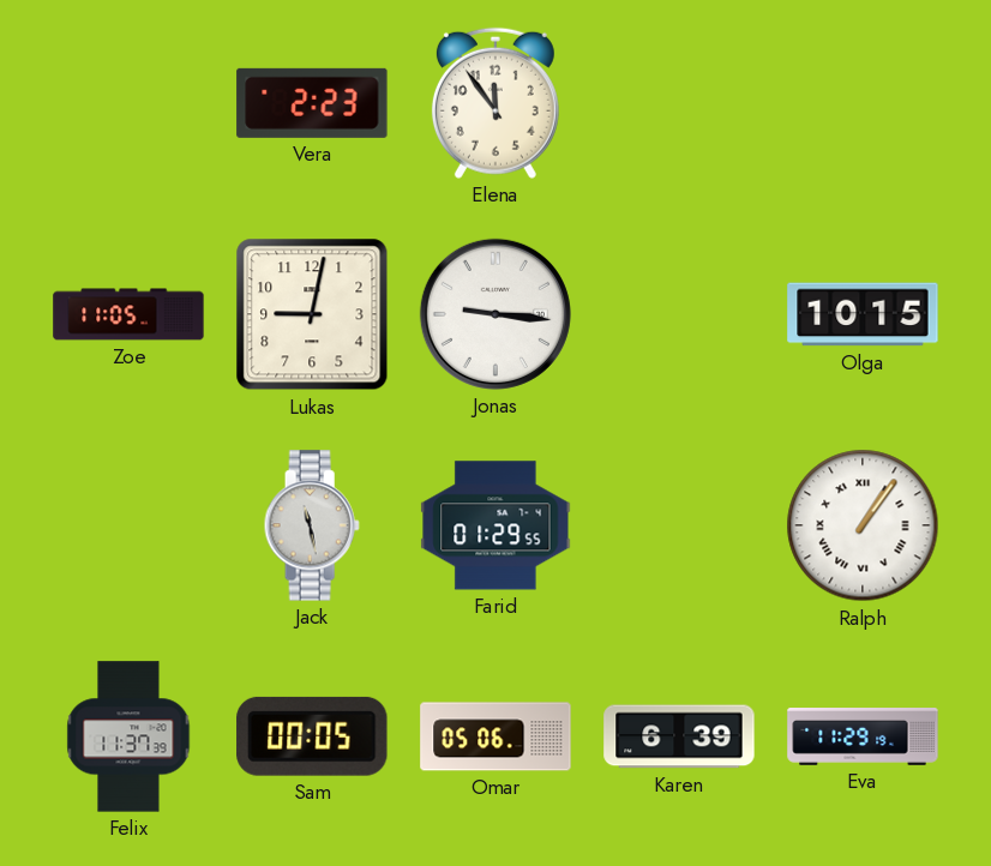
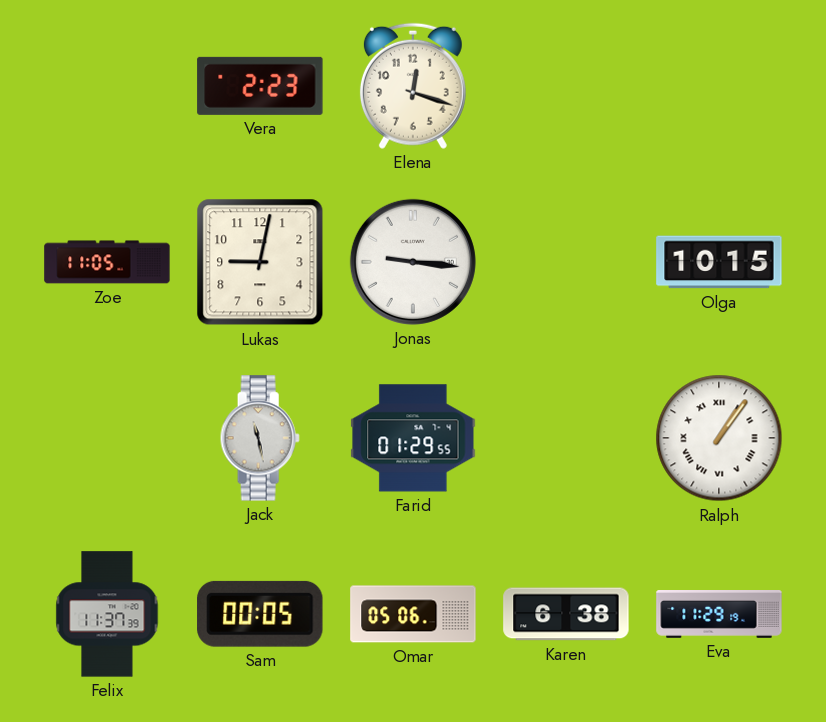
Elena: 11:54 -> 12:18
Karen: 6:39 -> 6:38
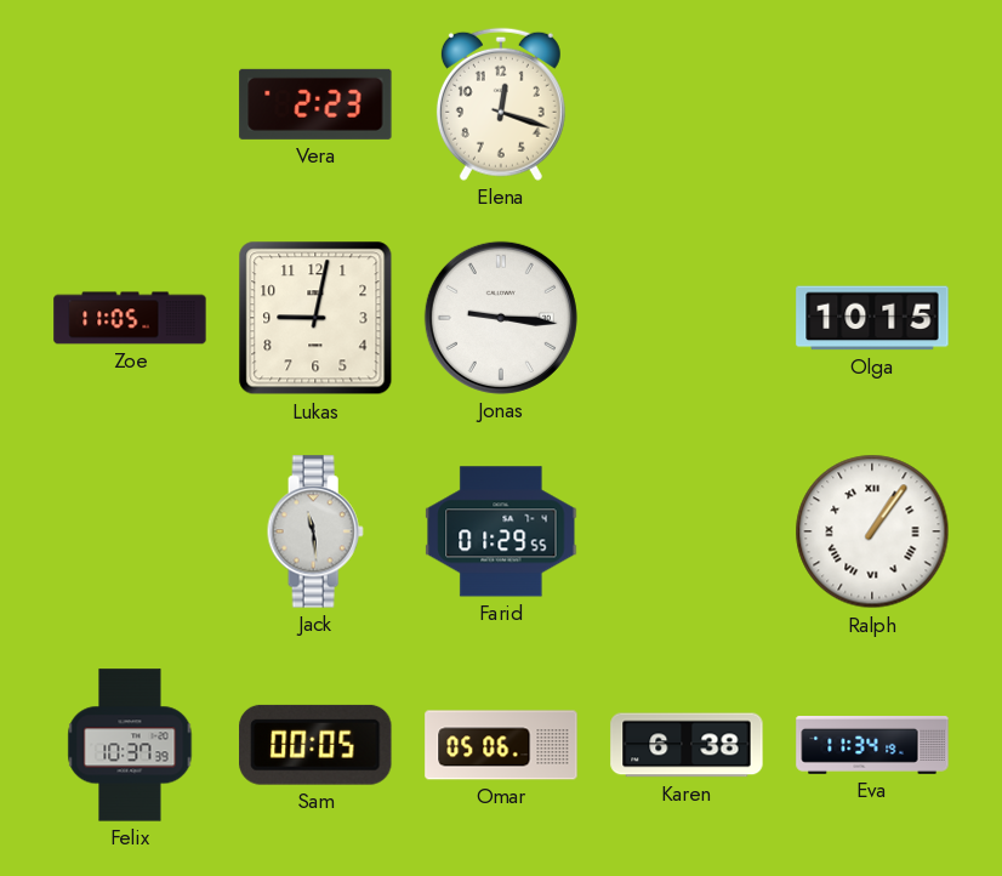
Jack: 11:28 -> 11:29
Felix: 11:37 -> 10:37
Eva: 11:29 -> 11:34
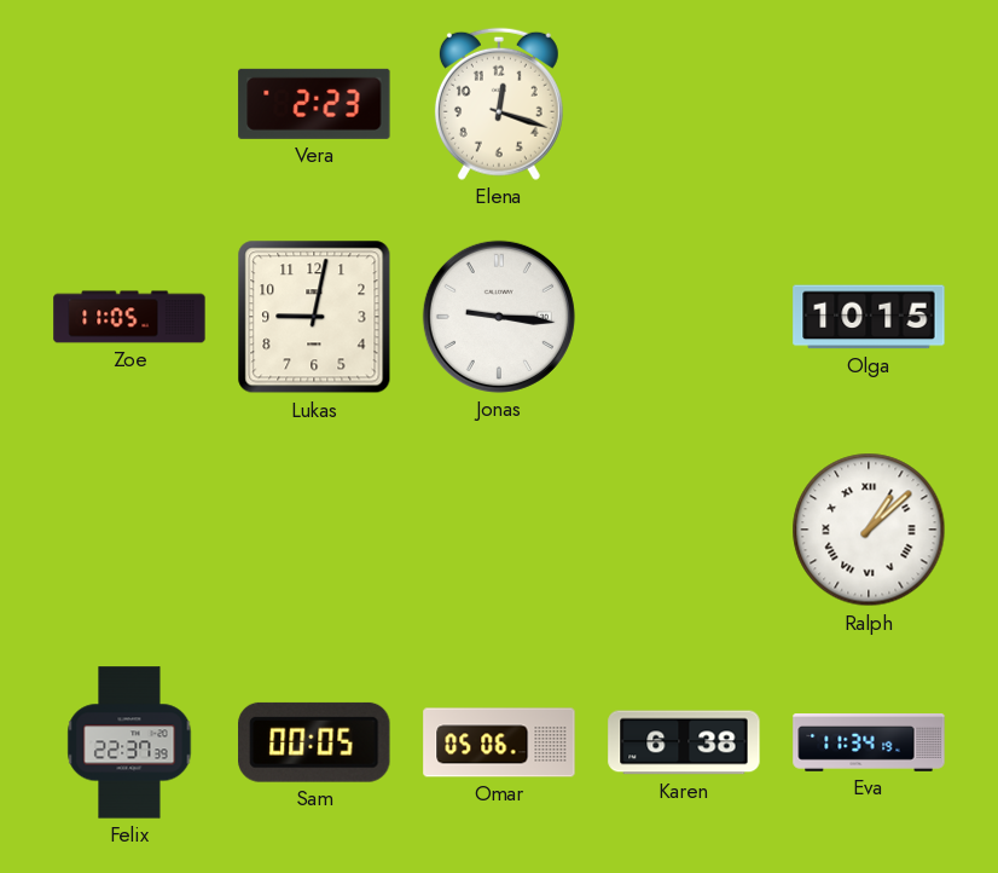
Jack: 11:29 -> none
Farid: 01:29 -> none
Ralph: 1:06 -> 1:08
Felix: 10:37 -> 22:37
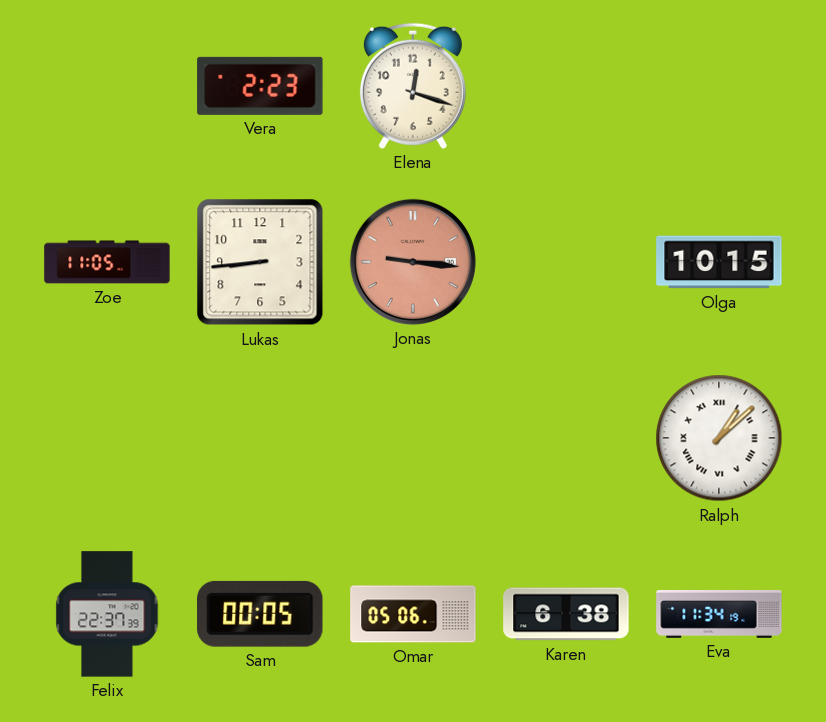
Lukas: 9:02 -> 8:44
Jonas dial: white -> salmon
